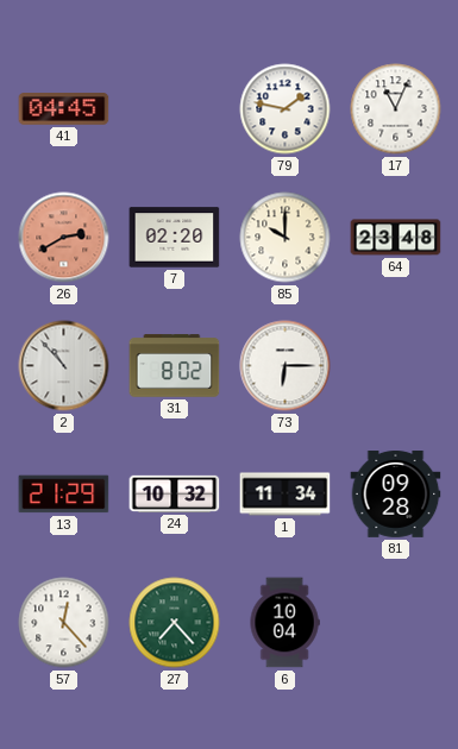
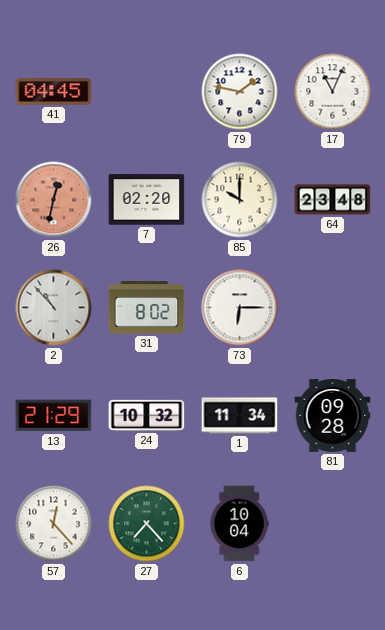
26: 2:40 -> 12:32
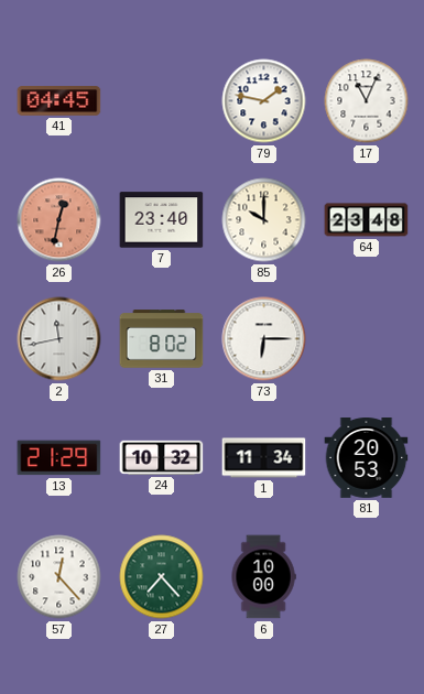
7: 02:20 -> 23:40
2: 10:53 -> 11:43
81: 09:28 -> 20:53
6: 10:04 -> 10:00
